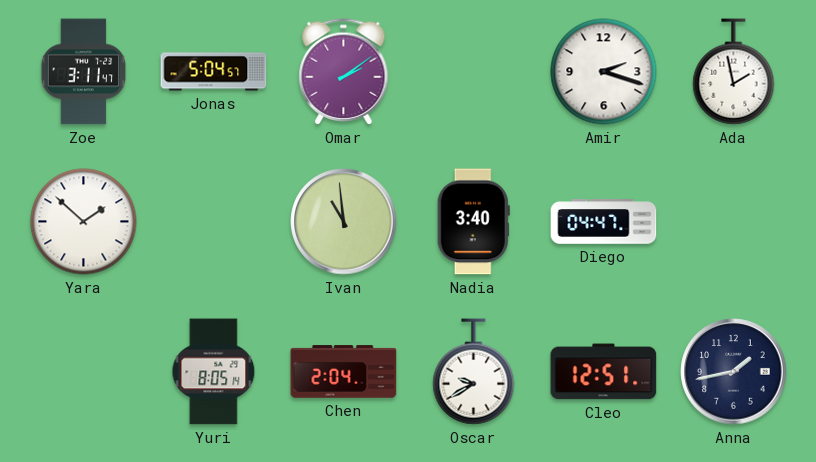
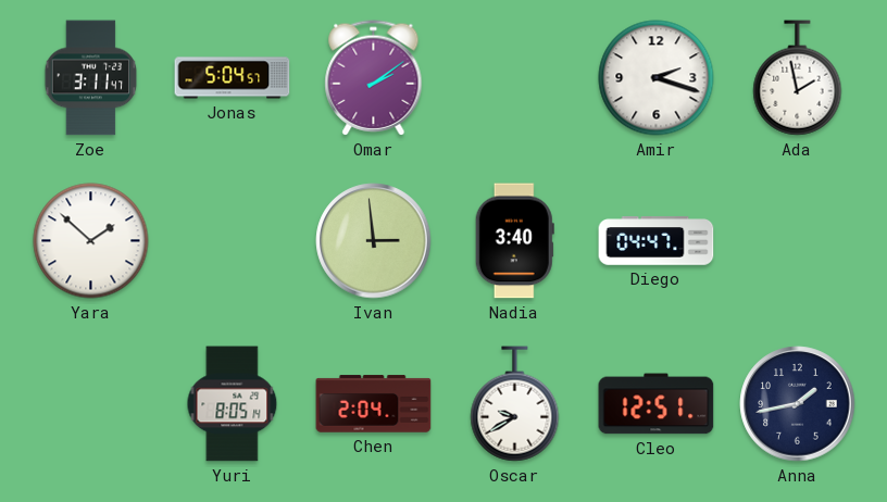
Ivan: 10:59 -> 2:59
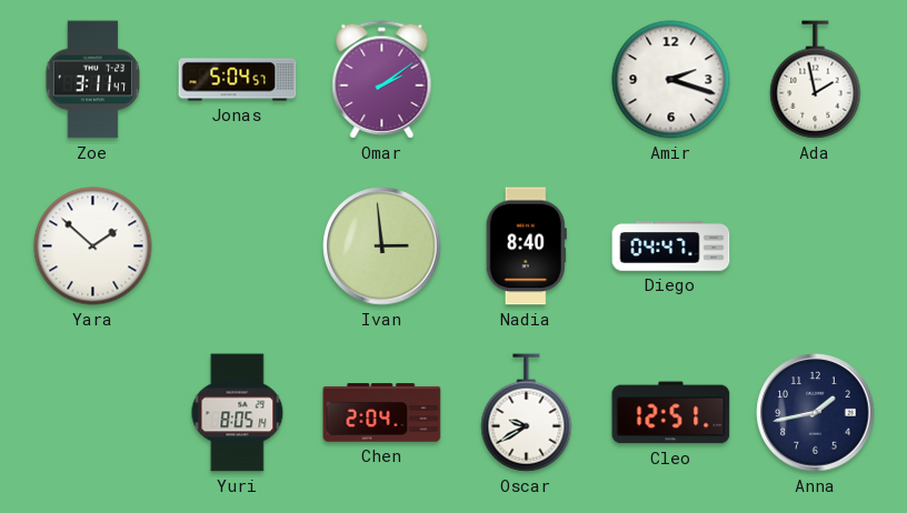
Nadia: 3:40 -> 8:40
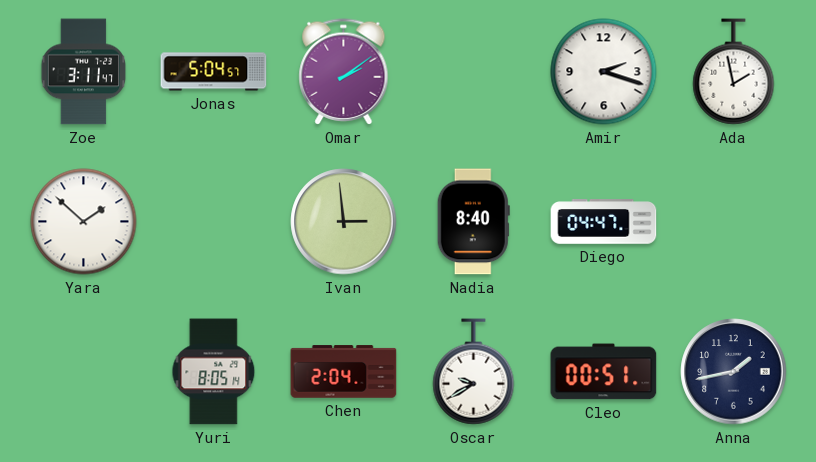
Cleo: 12:51 -> 00:51
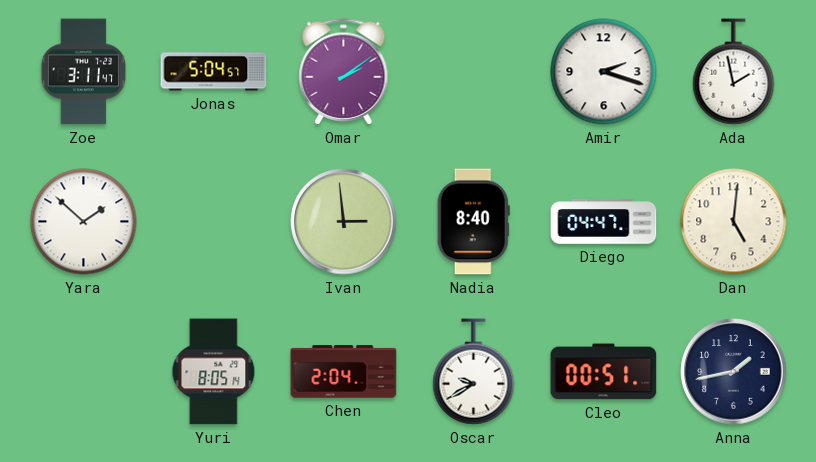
Dan: none -> 5:01
